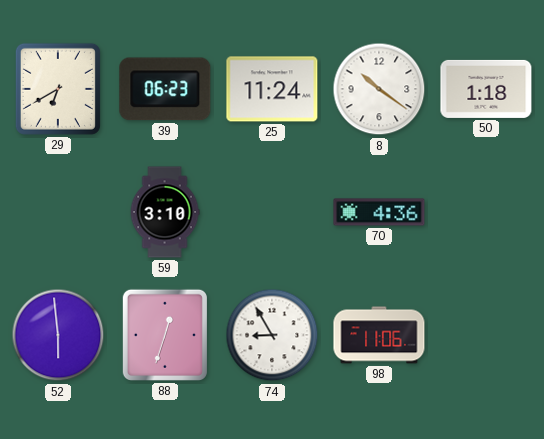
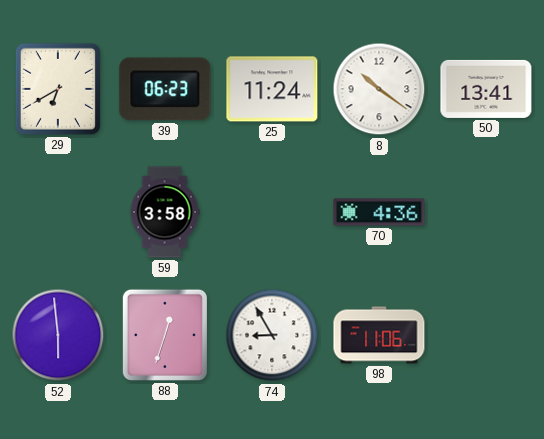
50: 1:18 -> 13:41
59: 3:10 -> 3:58
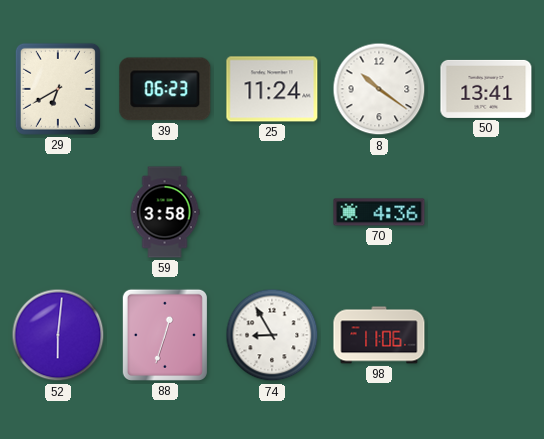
52: 5:59 -> 6:01
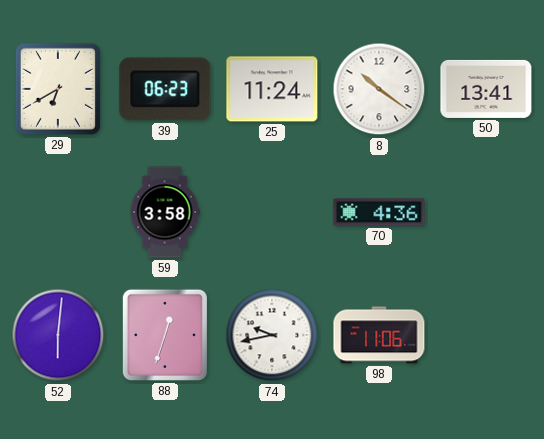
74: 8:55 -> 9:43
